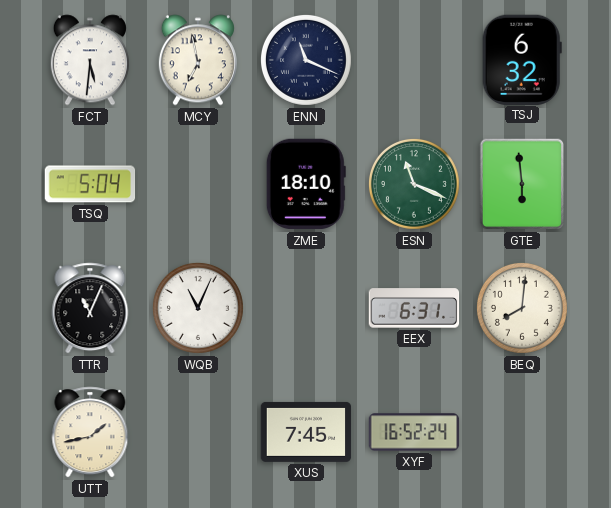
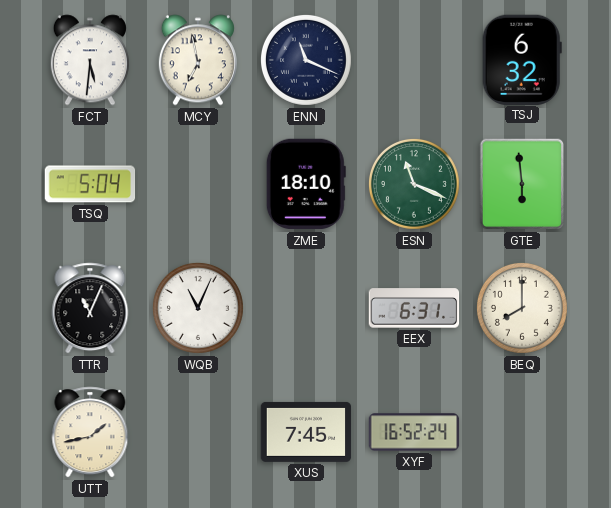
BEQ: 8:01 -> 8:00
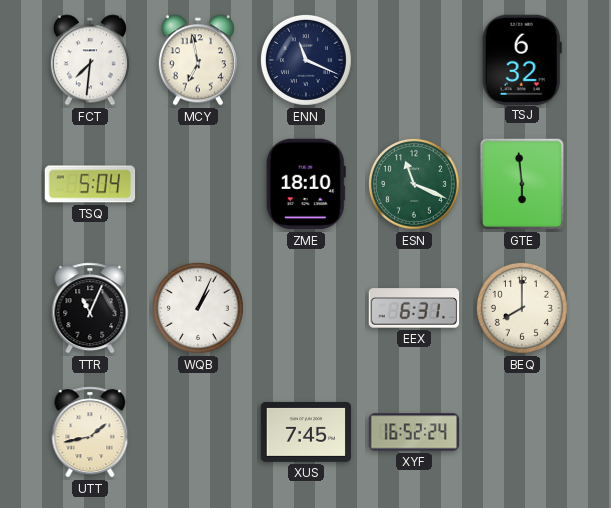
FCT: 5:31 -> 7:31
WQB: 11:04 -> 1:04
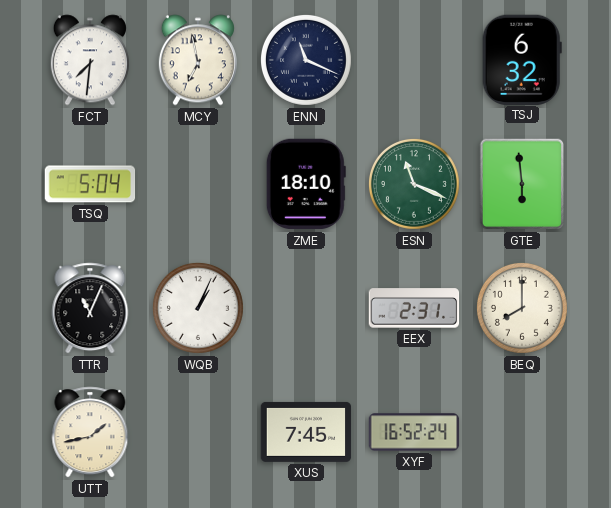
EEX: 6:31 -> 2:31
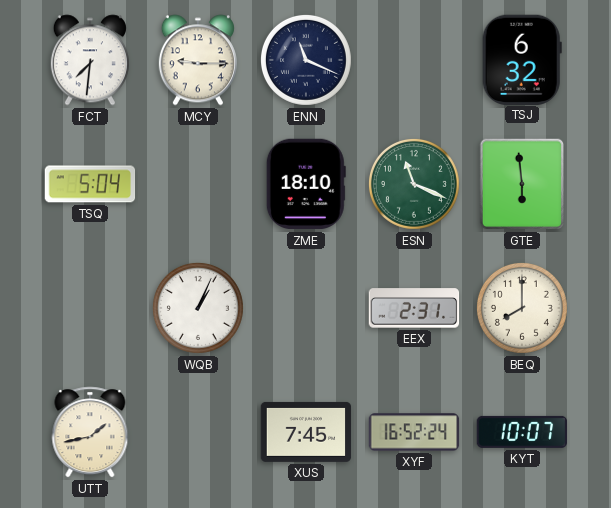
MCY: 6:58 -> 9:15
TTR: 11:04 -> none
KYT: none -> 10:07
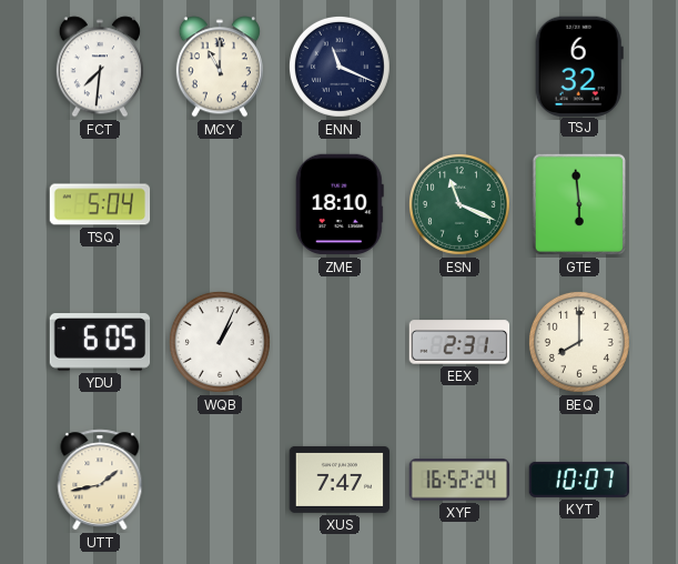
MCY: 9:15 -> 11:00
YDU: none -> 6:05
XUS: 7:45 -> 7:47
